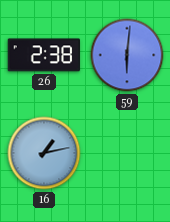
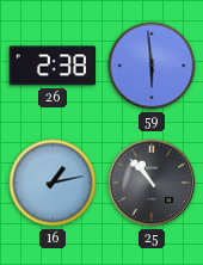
59: 6:01 -> 5:59
25: none -> 10:53
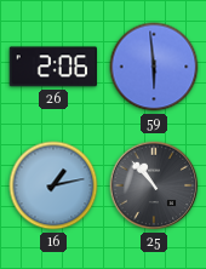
26: 2:38 -> 2:06
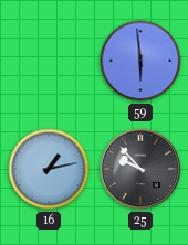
26: 2:06 -> none
25: 10:53 -> 9:53
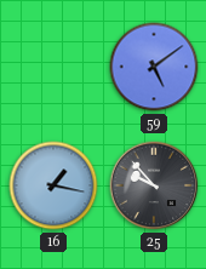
59: 5:59 -> 5:09
16: 1:13 -> 1:17
